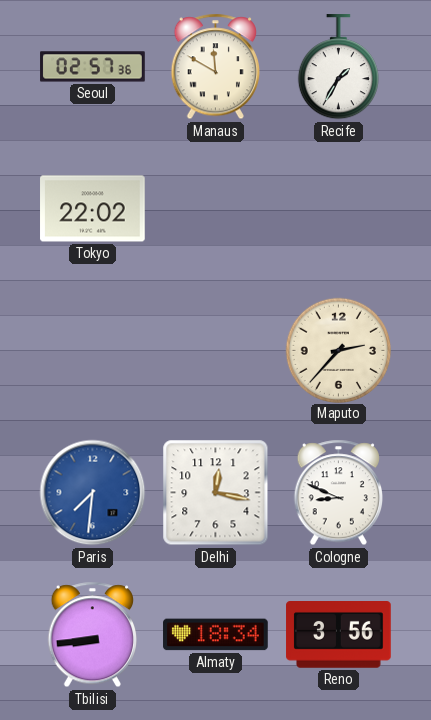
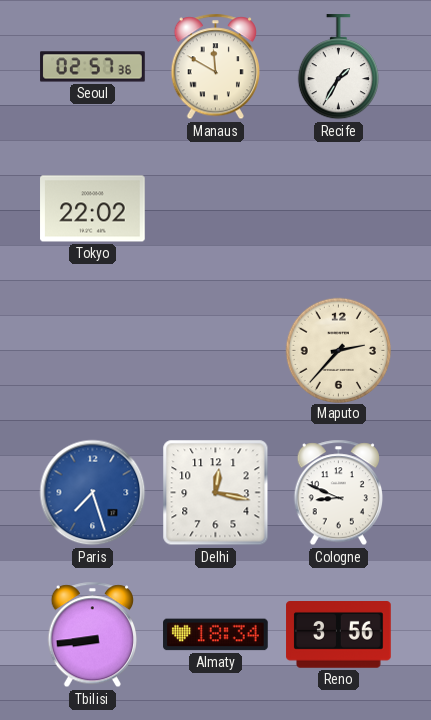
Paris: 7:31 -> 7:27
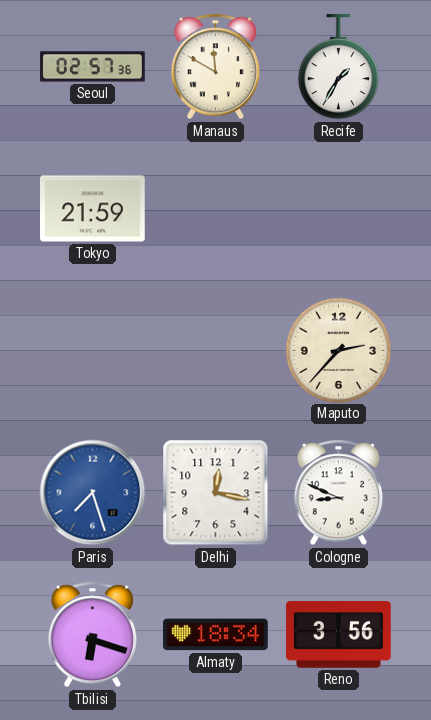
Tokyo: 22:02 -> 21:59
Tbilisi: 8:44 -> 6:18
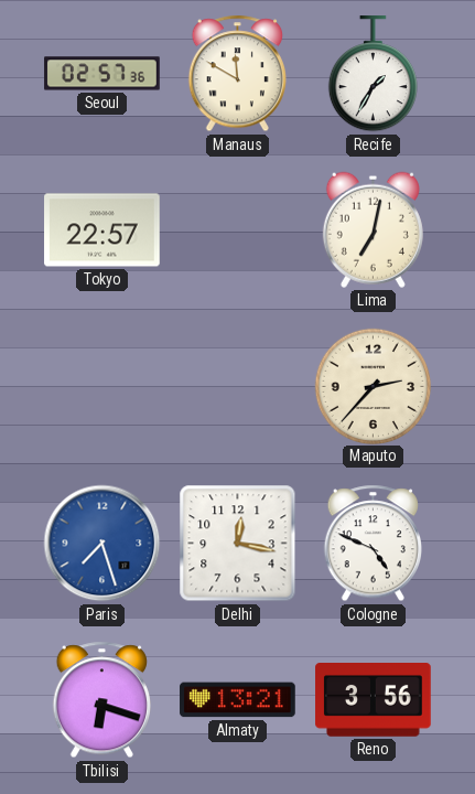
Tokyo: 21:59 -> 22:57
Lima: none -> 7:02
Cologne: 8:49 -> 4:49
Almaty: 18:34 -> 13:21
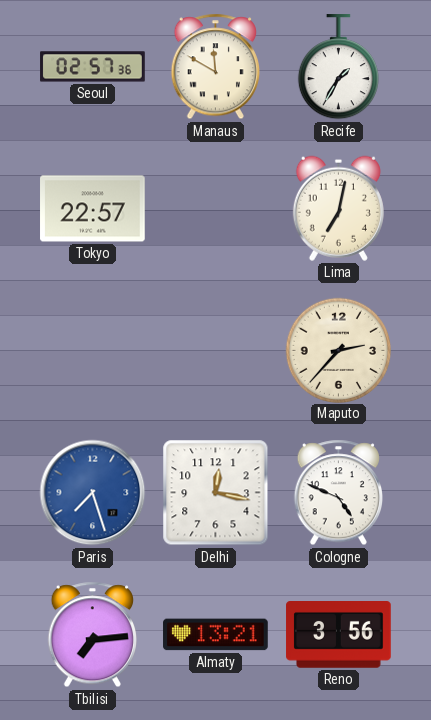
Tbilisi: 6:18 -> 7:14
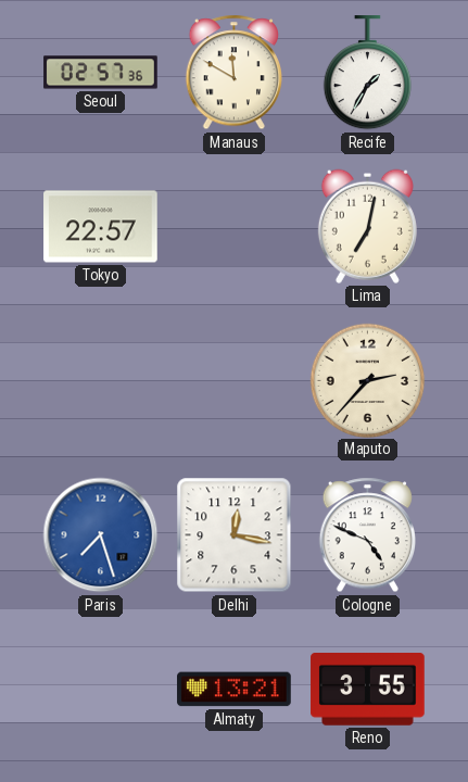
Tbilisi: 7:14 -> none
Reno: 3:56 -> 3:55
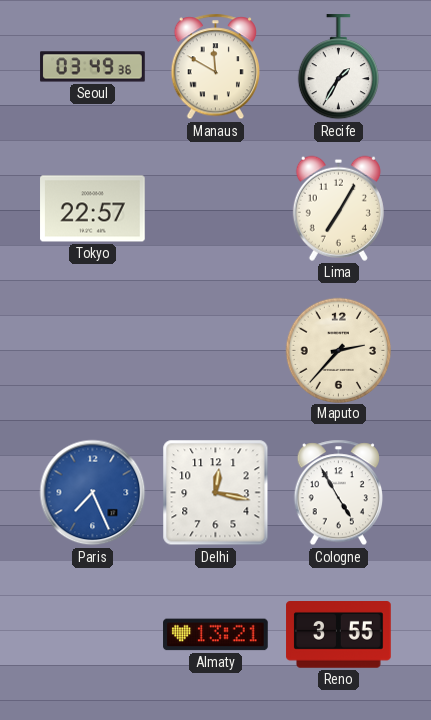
Seoul: 02:57 -> 03:49
Lima: 7:02 -> 7:05
Paris: 7:27 -> 7:26
Cologne: 4:49 -> 4:55
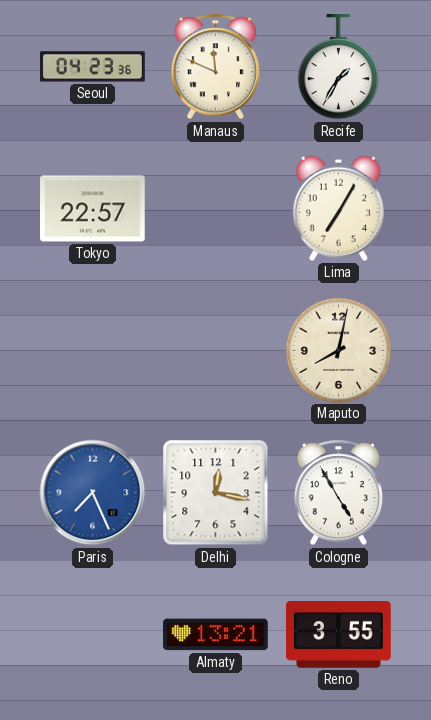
Seoul: 03:49 -> 04:23
Manaus: 11:50 -> 11:49
Maputo: 2:37 -> 8:02
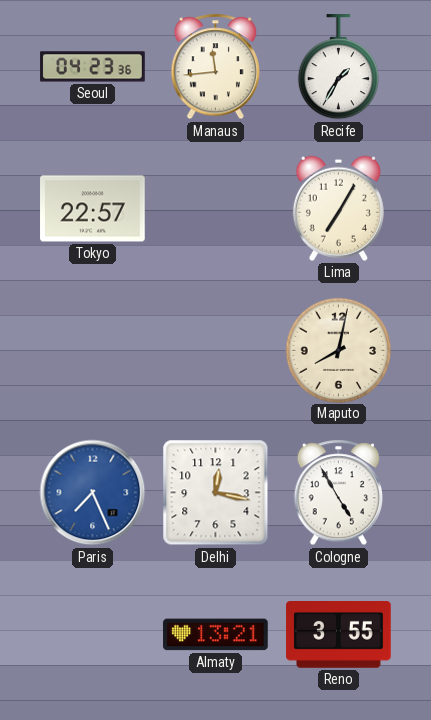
Manaus: 11:49 -> 11:44
